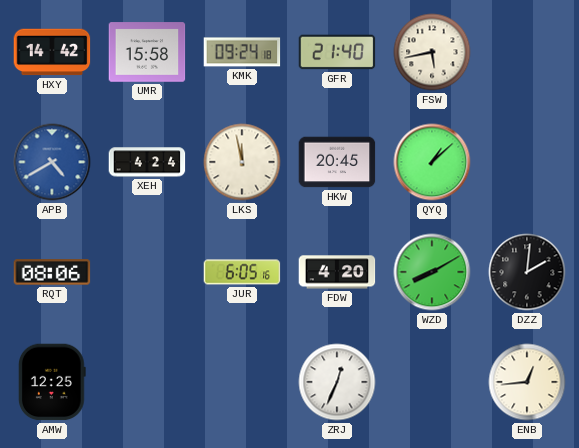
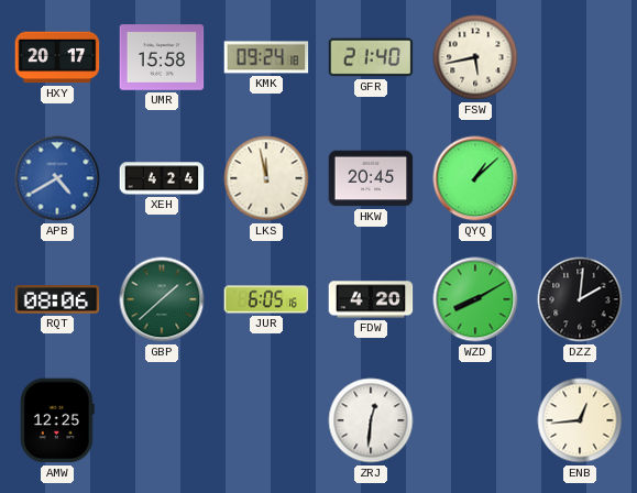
HXY: 14:42 -> 20:17
GBP: none -> 1:38
ZRJ: 12:34 -> 12:31
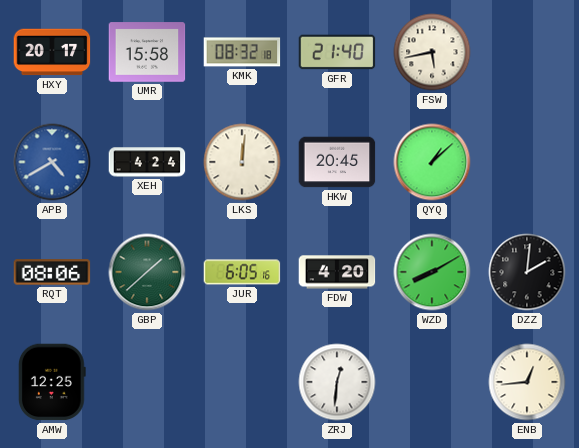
KMK: 09:24 -> 08:32
LKS: 11:58 -> 12:01
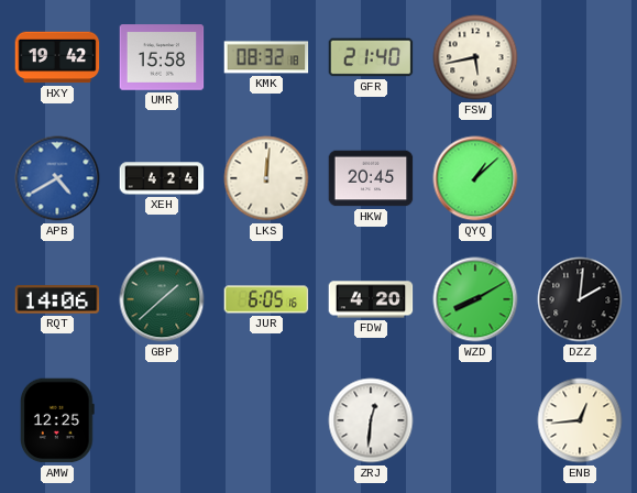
HXY: 20:17 -> 19:42
RQT: 08:06 -> 14:06
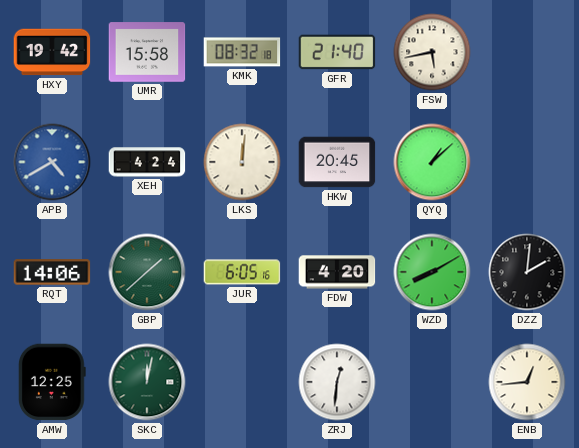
SKC: none -> 12:02
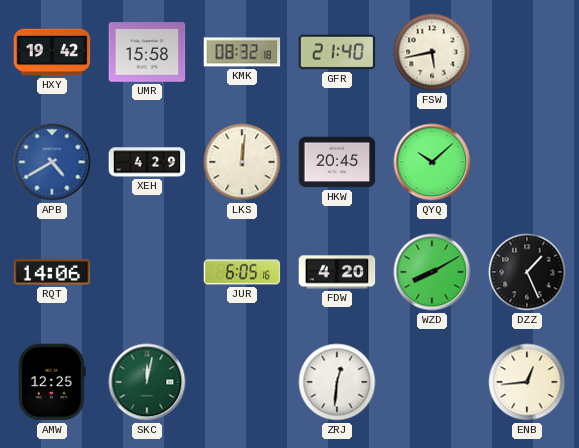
XEH: 4:24 -> 4:29
QYQ: 1:08 -> 10:08
GBP: 1:38 -> none
DZZ: 2:01 -> 1:26
